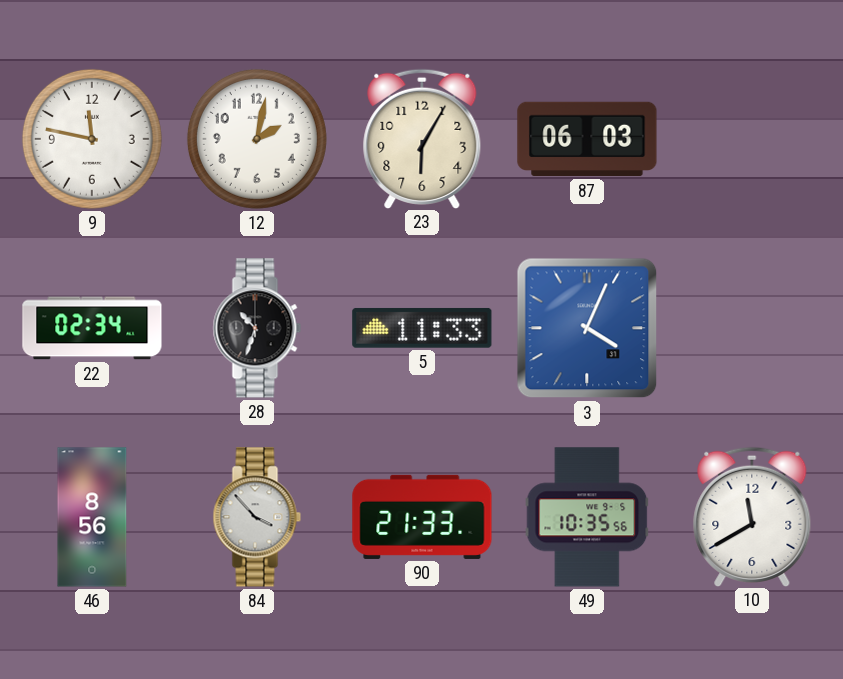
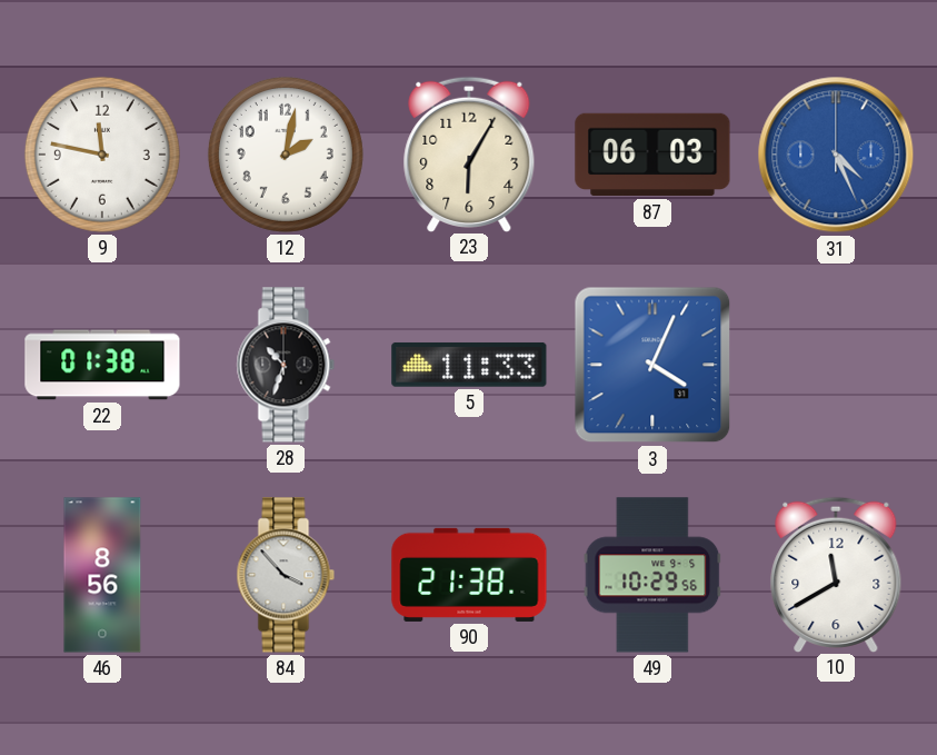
31: none -> 4:26
22: 02:34 -> 01:38
90: 21:33 -> 21:38
49: 10:35 -> 10:29
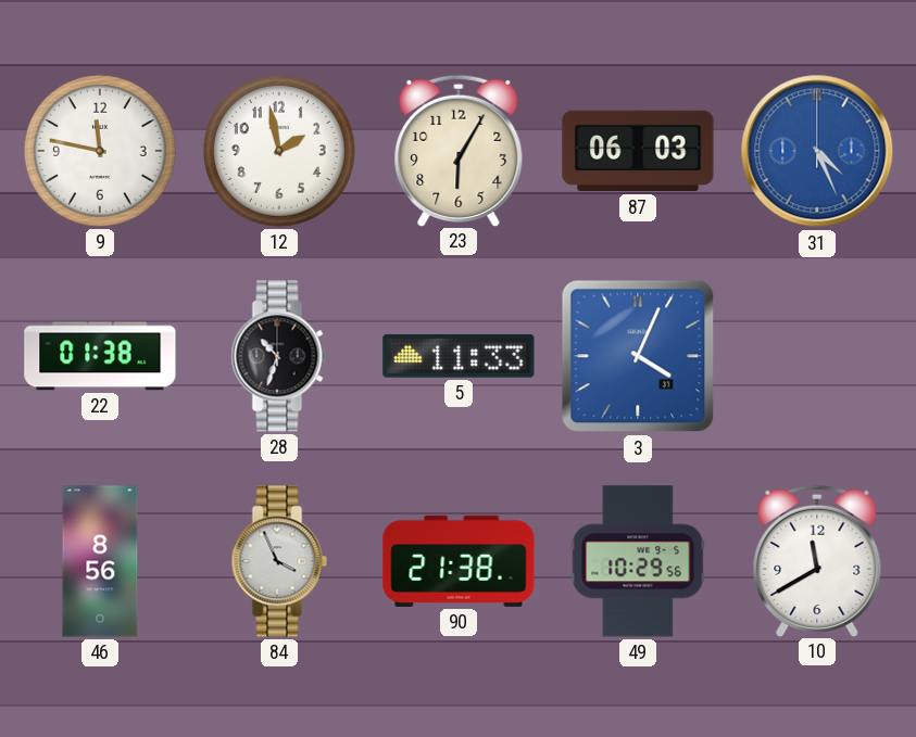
12: 2:02 -> 1:58
84: 3:53 -> 3:56
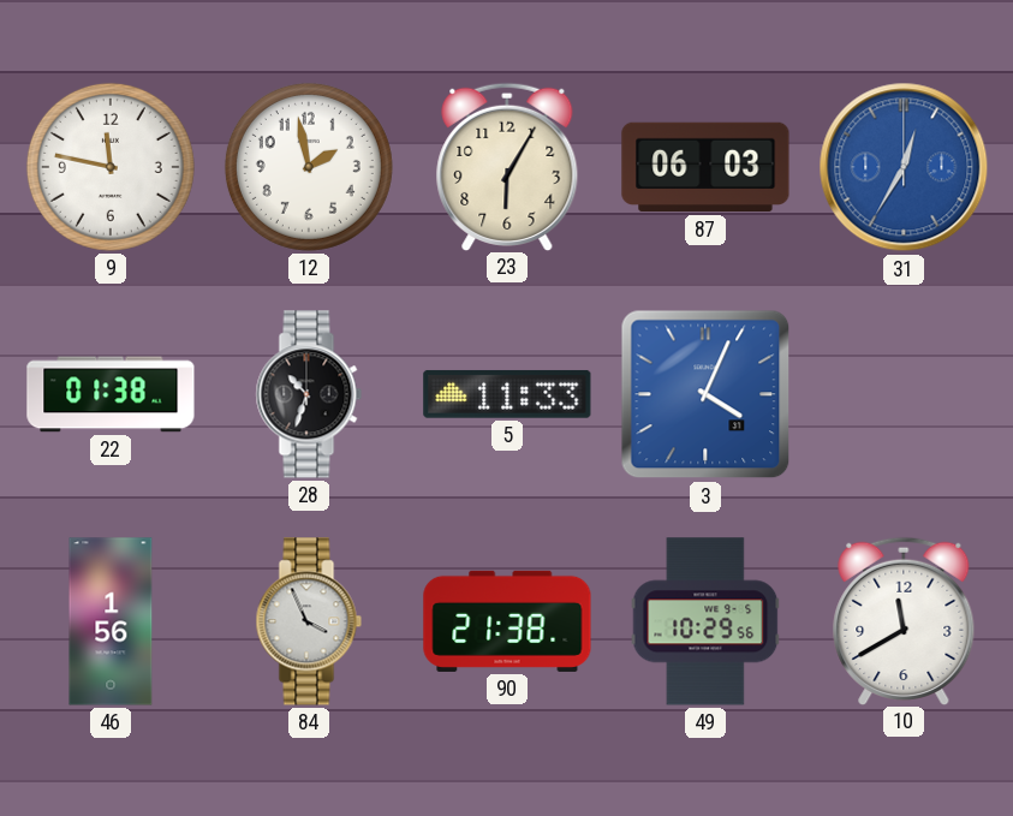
31: 4:26 -> 12:35
46: 8:56 -> 1:56
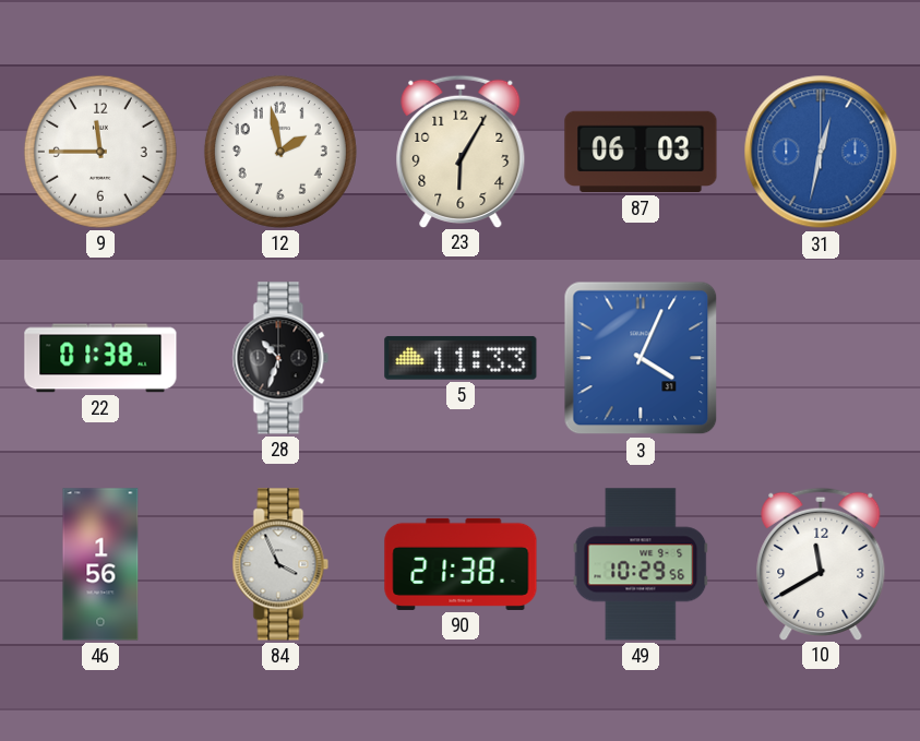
9: 11:47 -> 11:45
31: 12:35 -> 12:32
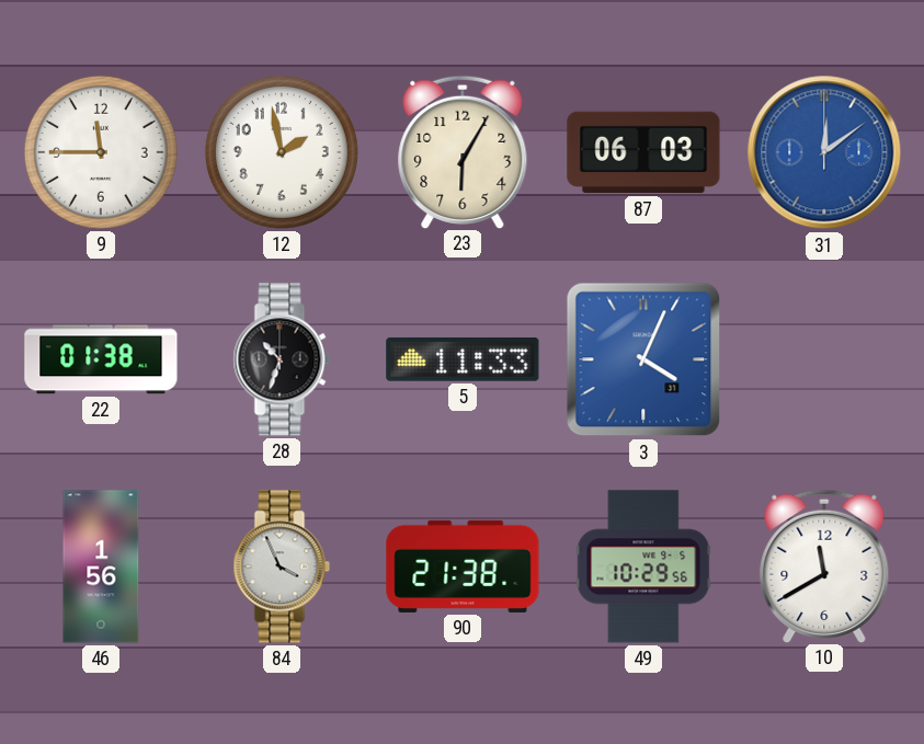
31: 12:32 -> 12:09
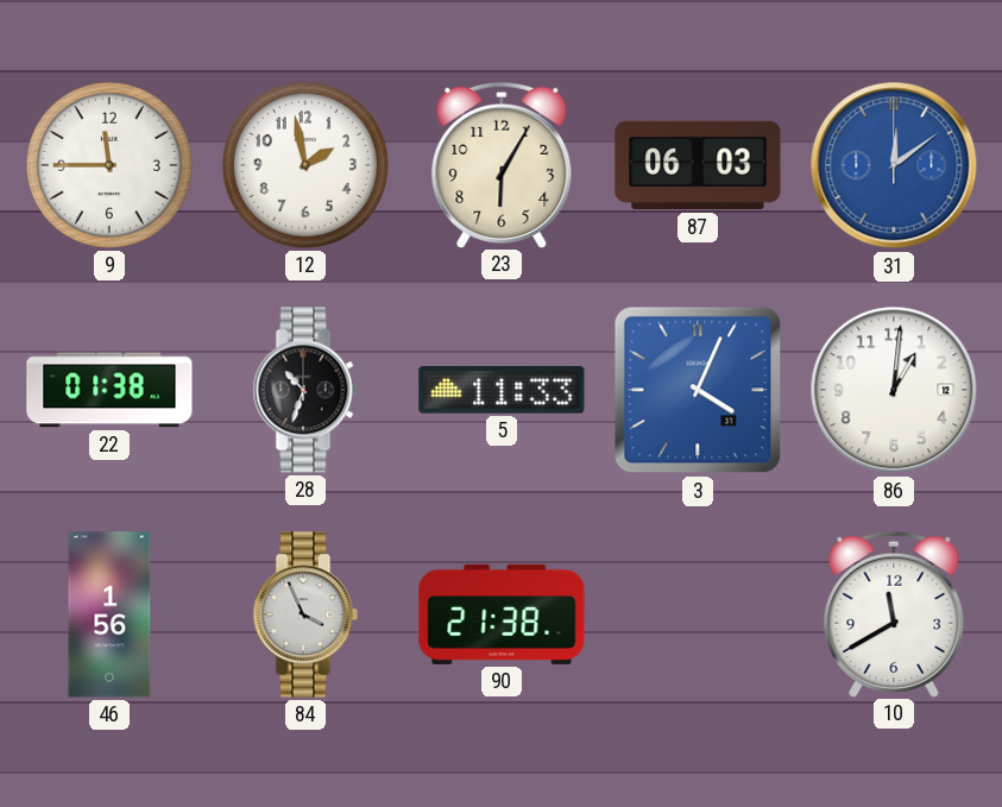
86: none -> 1:01
49: 10:29 -> none
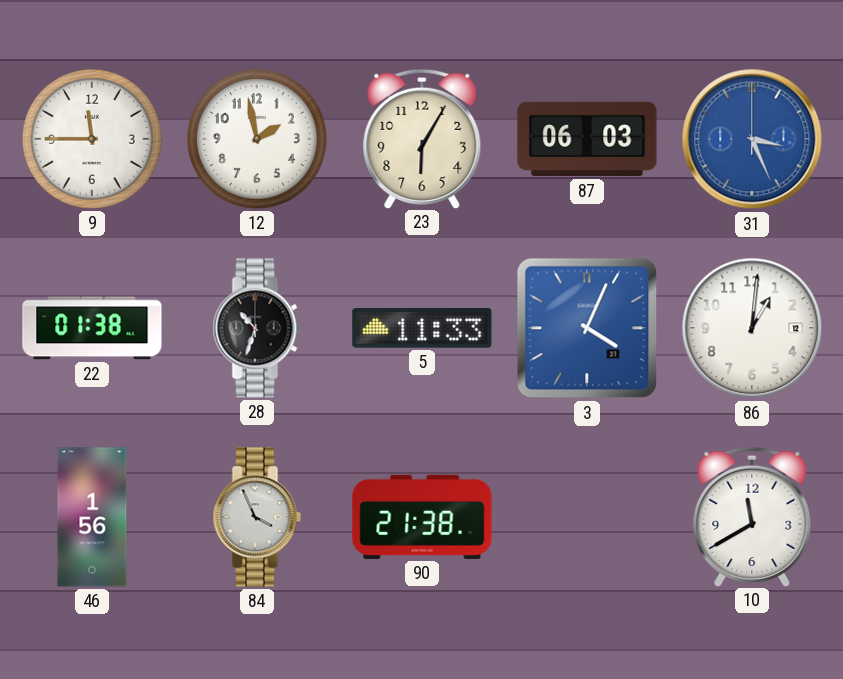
31: 12:09 -> 3:26
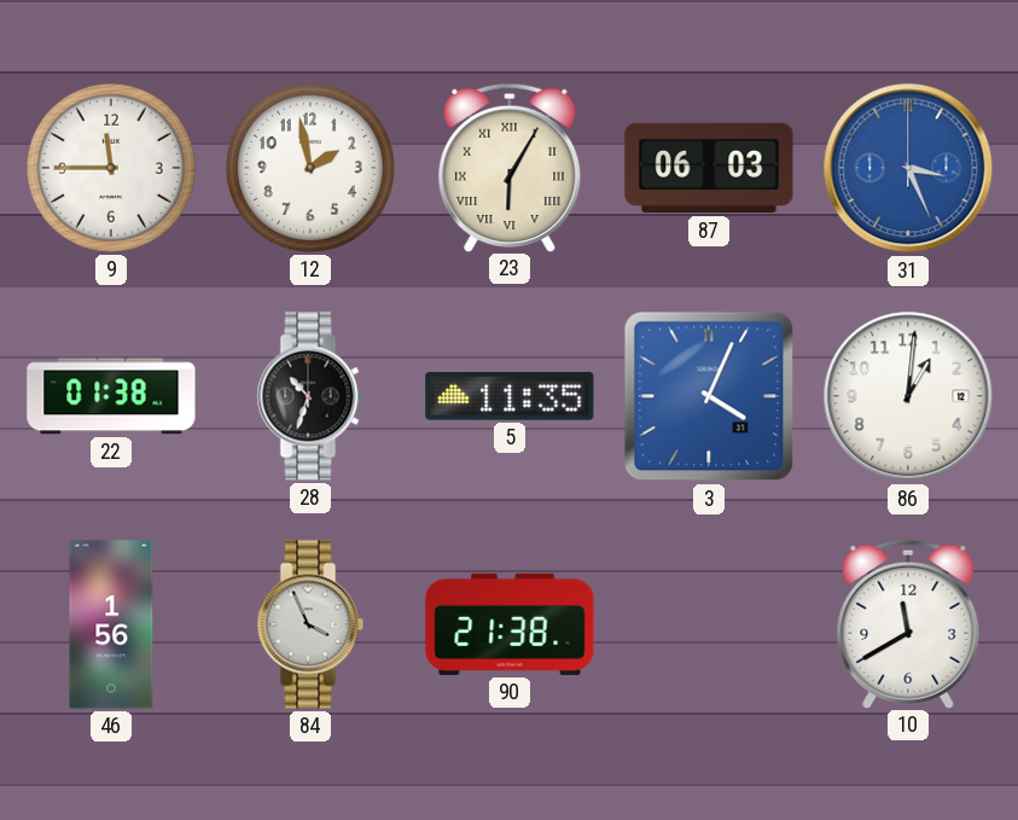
23 numerals: Arabic -> Roman
5: 11:33 -> 11:35
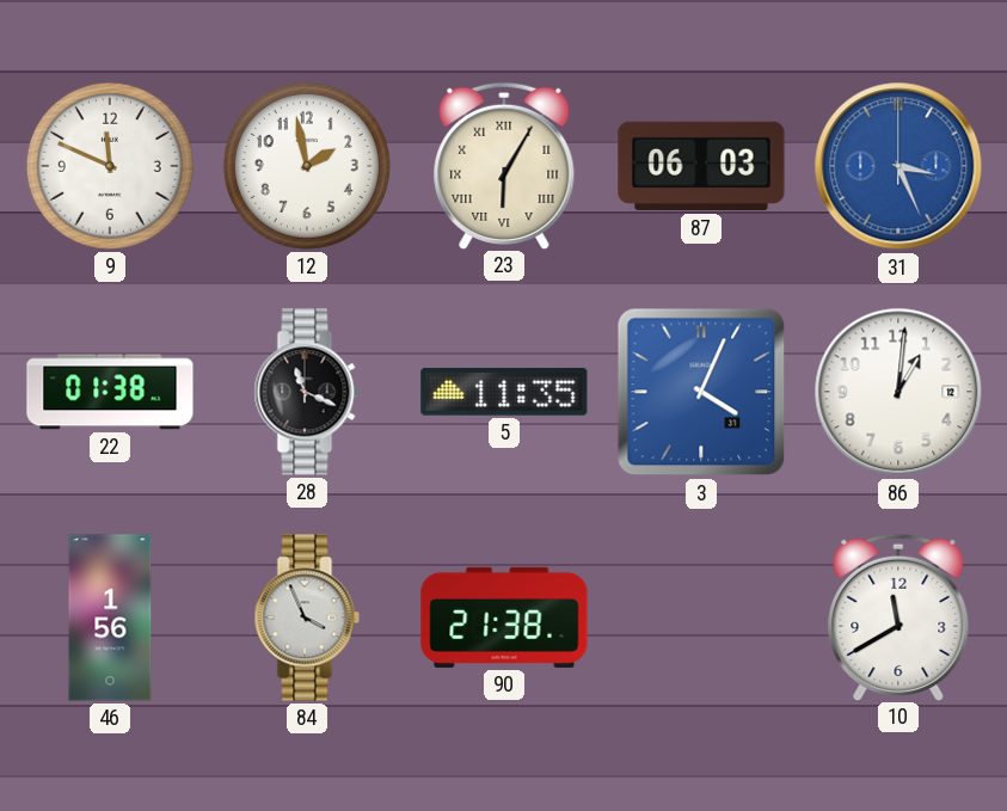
9: 11:45 -> 11:49
28: 10:33 -> 11:19
